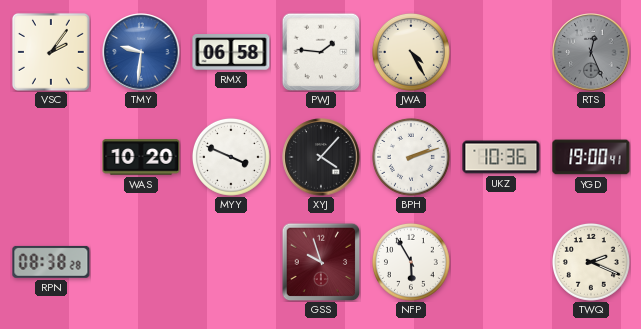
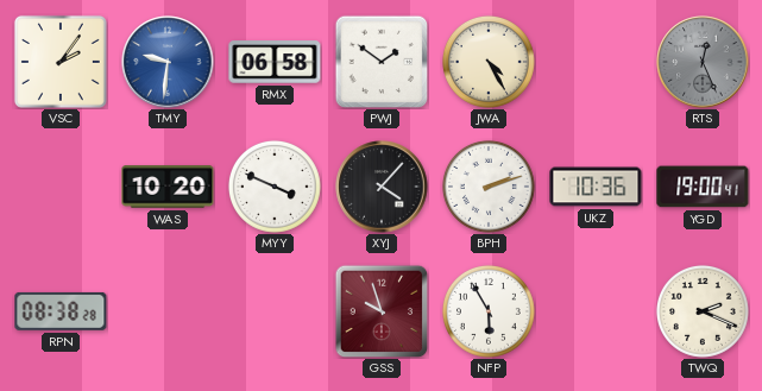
PWJ: 1:46 -> 1:51
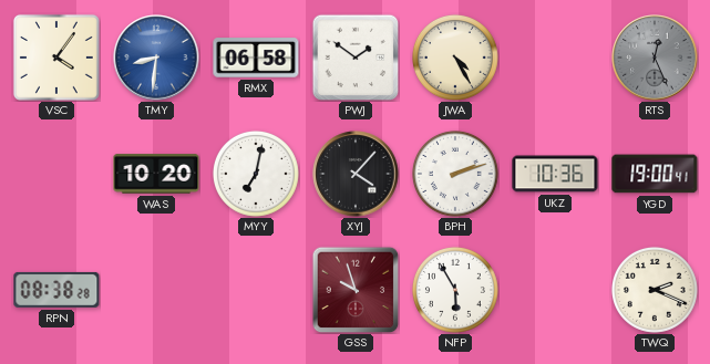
VSC: 2:06 -> 4:06
TMY: 9:31 -> 8:31
MYY: 3:49 -> 7:02
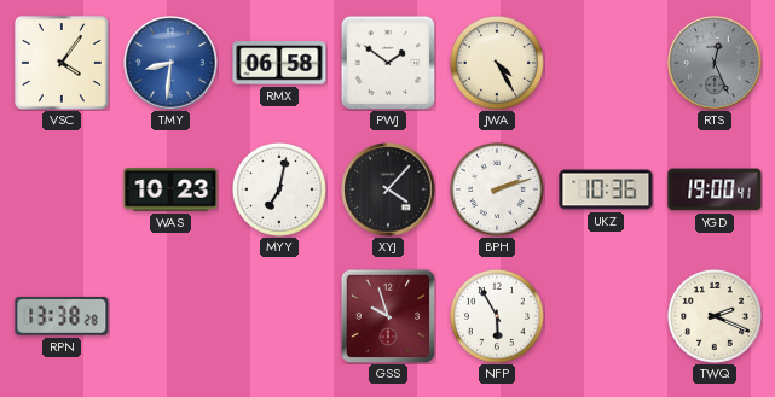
WAS: 10:20 -> 10:23
RPN: 08:38 -> 13:38
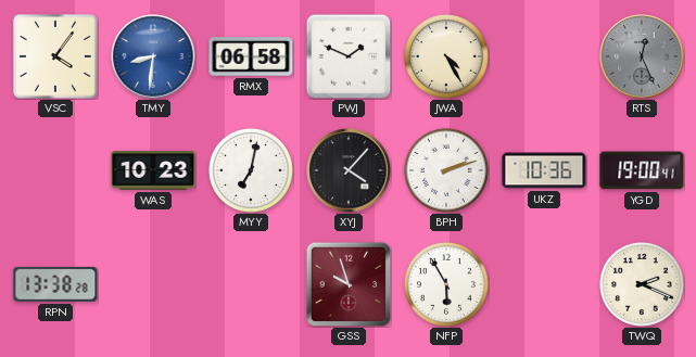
PWJ: 1:51 -> 1:49
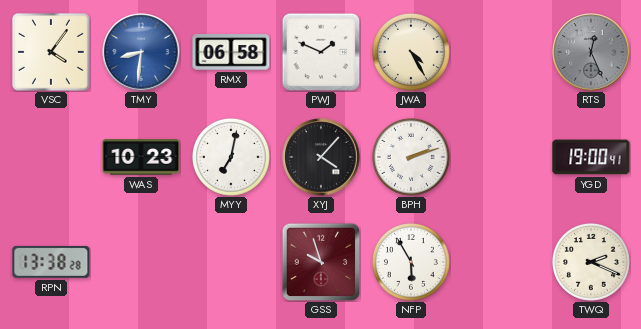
UKZ: 10:36 -> none
